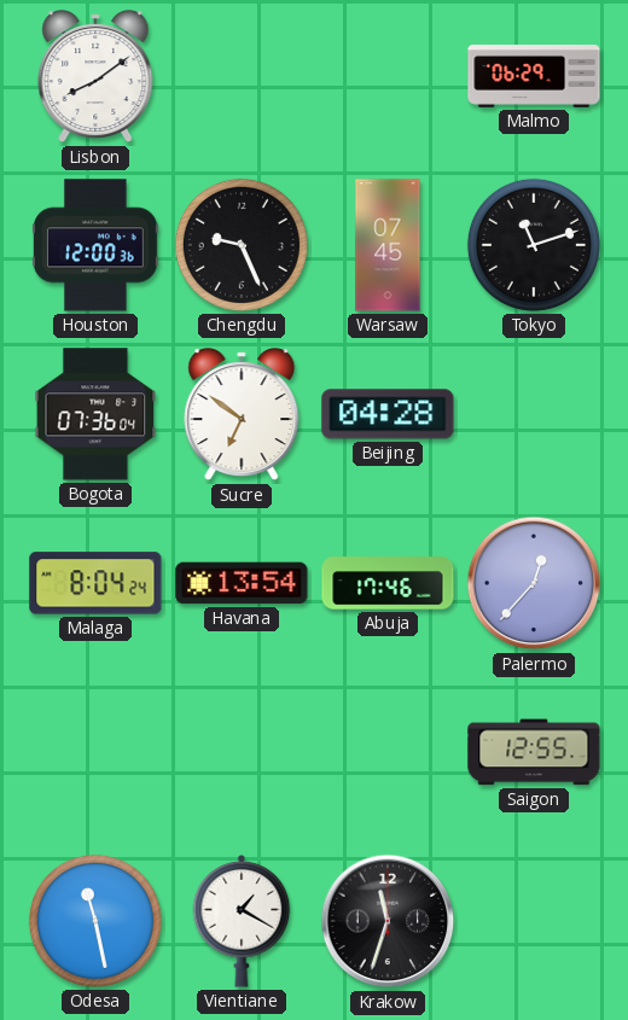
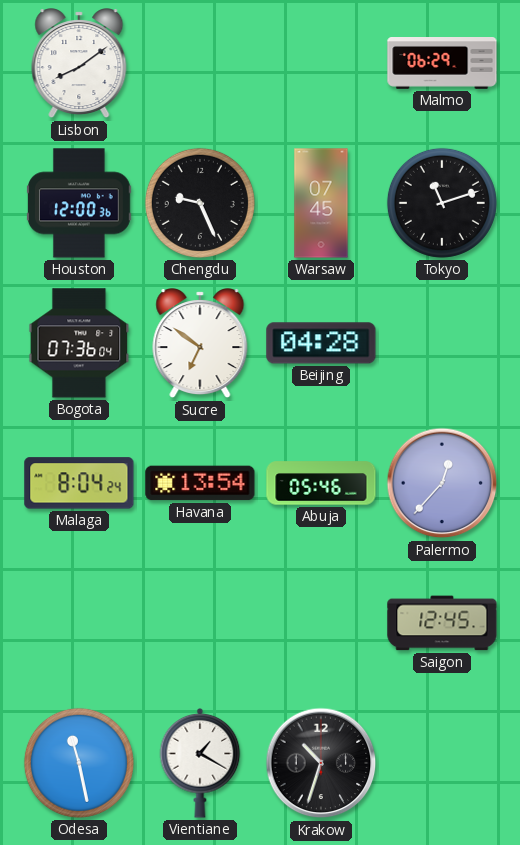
Abuja: 17:46 -> 05:46
Saigon: 12:55 -> 12:45
Krakow: 11:33 -> 10:33
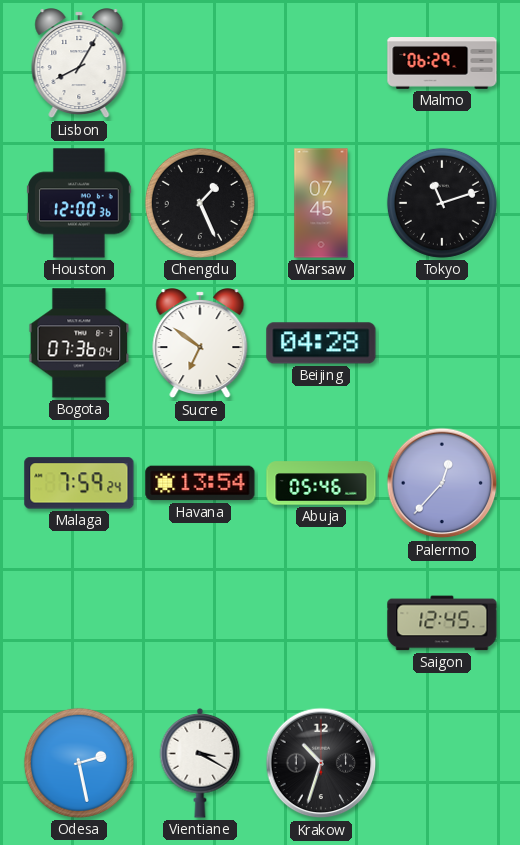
Lisbon: 8:09 -> 8:05
Chengdu: 9:26 -> 1:26
Malaga: 8:04 -> 7:59
Odesa: 11:28 -> 2:28
Vientiane: 1:20 -> 3:20
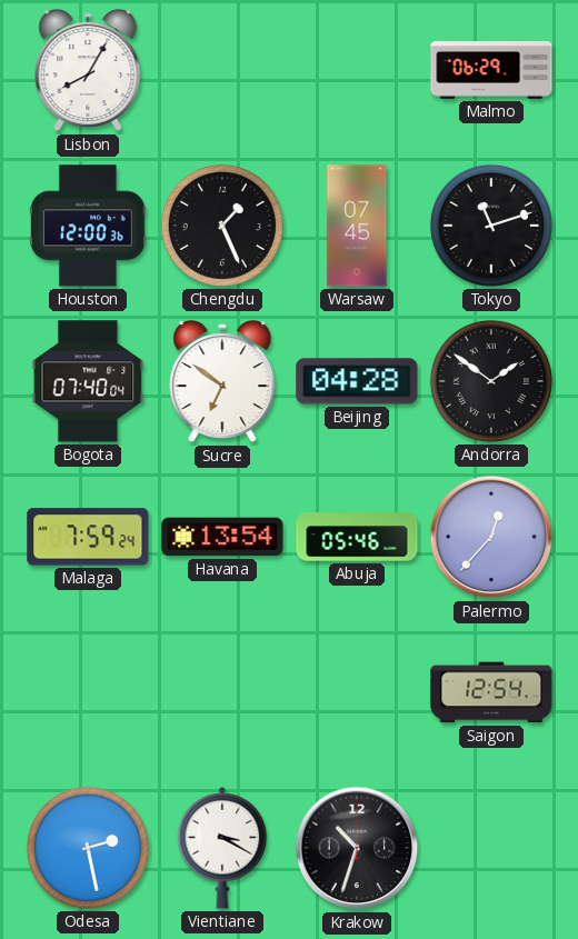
Bogota: 07:36 -> 07:40
Andorra: none -> 1:51
Saigon: 12:45 -> 12:54
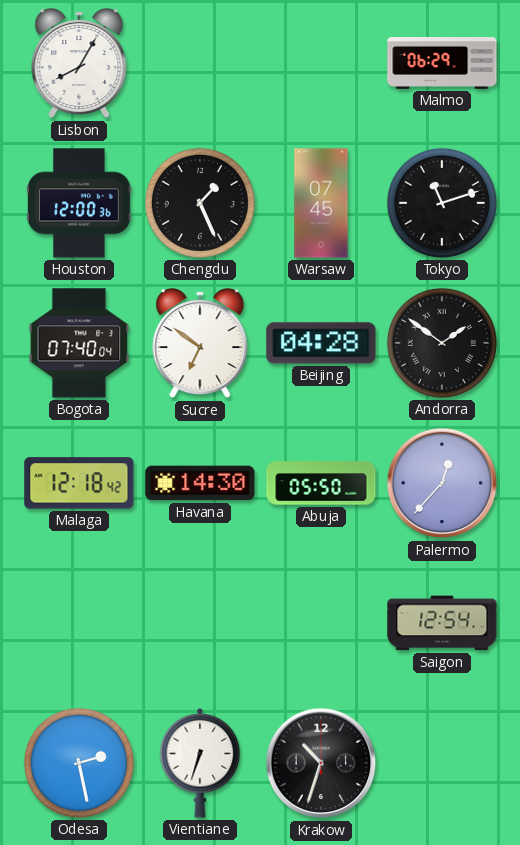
Malaga: 7:59 -> 12:18
Havana: 13:54 -> 14:30
Abuja: 05:46 -> 05:50
Vientiane: 3:20 -> 6:33
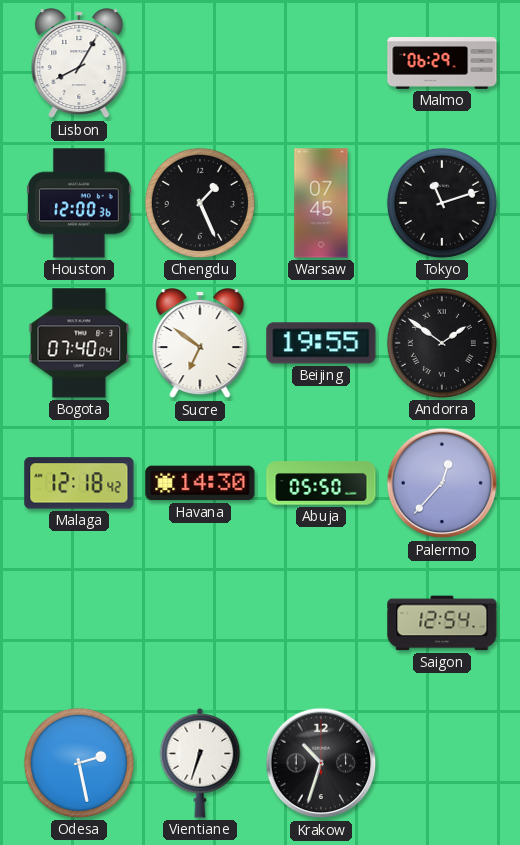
Beijing: 04:28 -> 19:55
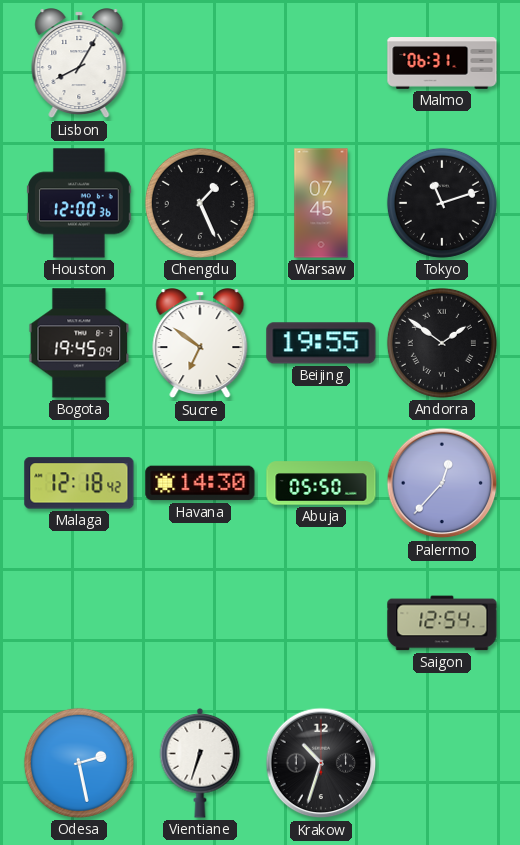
Malmo: 06:29 -> 06:31
Bogota: 07:40 -> 19:45
